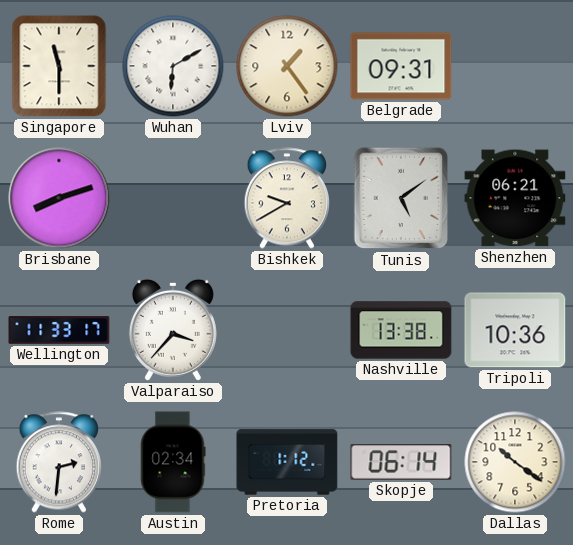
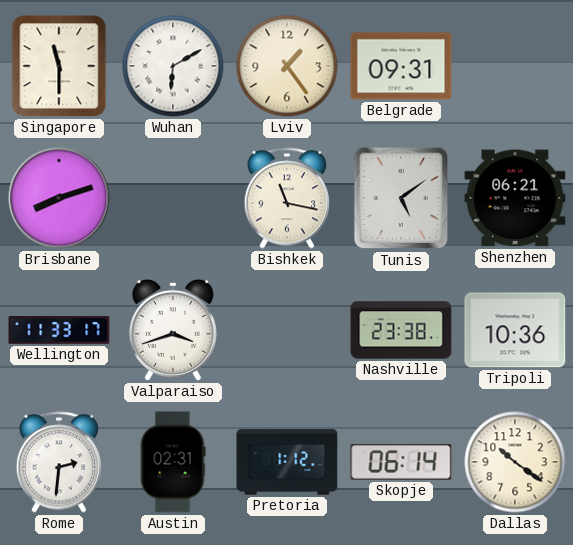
Bishkek: 9:40 -> 11:17
Valparaiso: 3:37 -> 3:42
Nashville: 13:38 -> 23:38
Austin: 02:34 -> 02:31
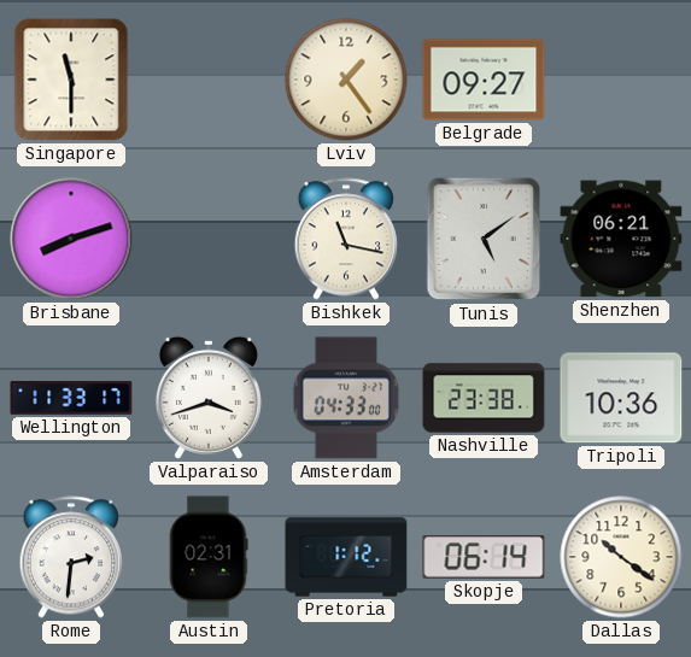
Wuhan: 6:10 -> none
Belgrade: 09:31 -> 09:27
Amsterdam: none -> 04:33
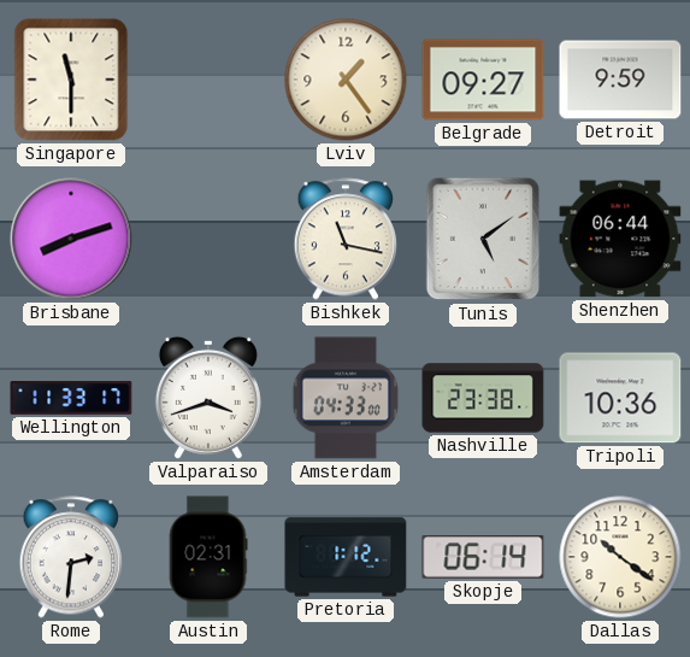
Detroit: none -> 9:59
Shenzhen: 06:21 -> 06:44
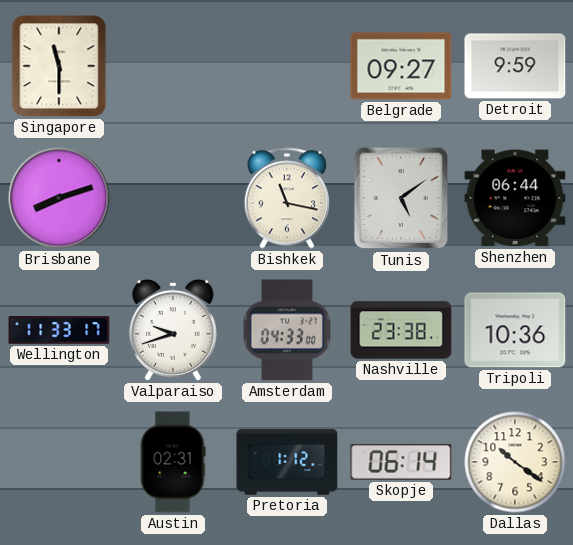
Lviv: 1:24 -> none
Valparaiso: 3:42 -> 9:42
Rome: 2:31 -> none
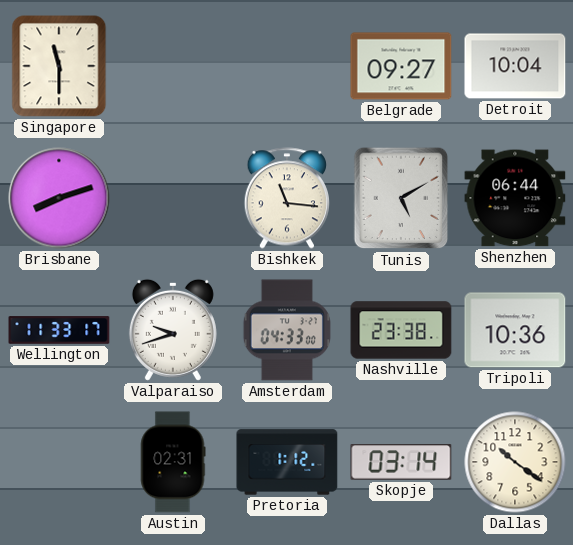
Detroit: 9:59 -> 10:04
Bishkek: 11:17 -> 11:16
Tunis: 5:09 -> 5:10
Skopje: 06:14 -> 03:14
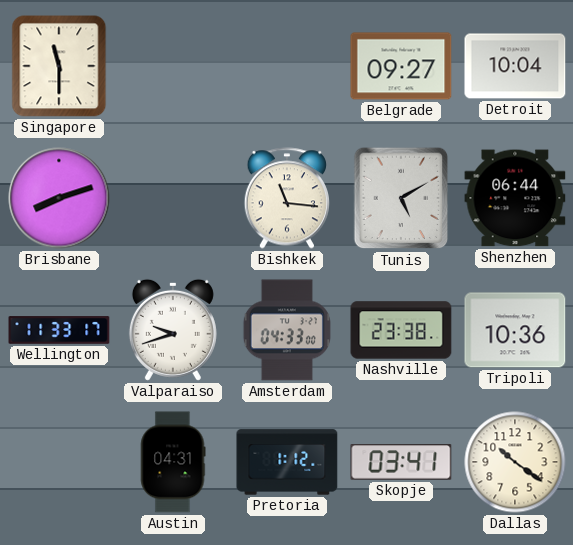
Austin: 02:31 -> 04:31
Skopje: 03:14 -> 03:41
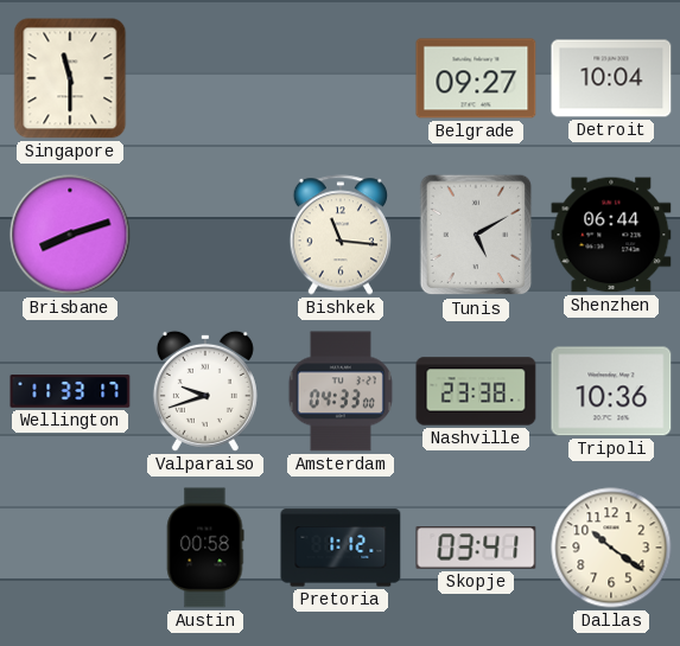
Austin: 04:31 -> 00:58
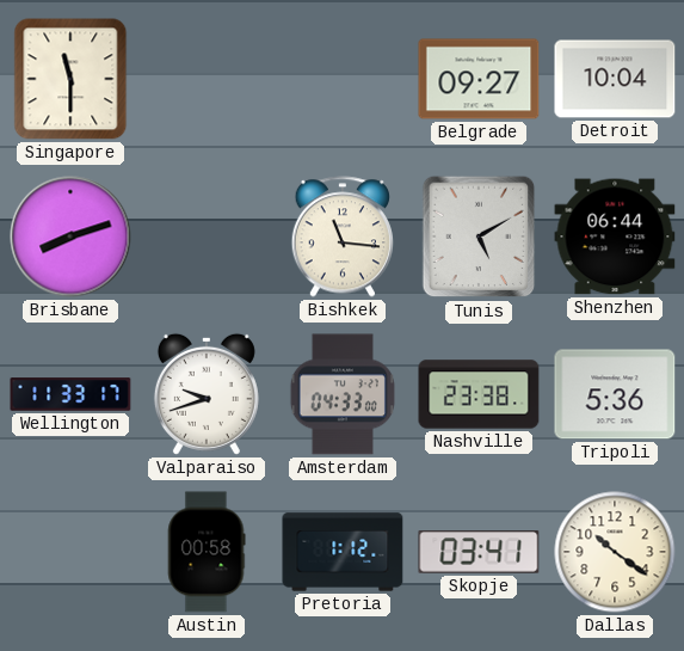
Tripoli: 10:36 -> 5:36
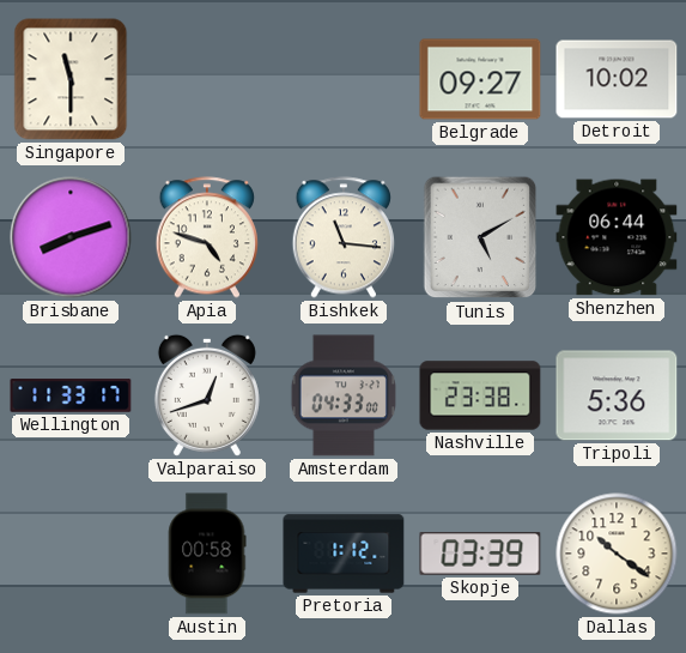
Detroit: 10:04 -> 10:02
Apia: none -> 4:48
Valparaiso: 9:42 -> 12:42
Skopje: 03:41 -> 03:39
